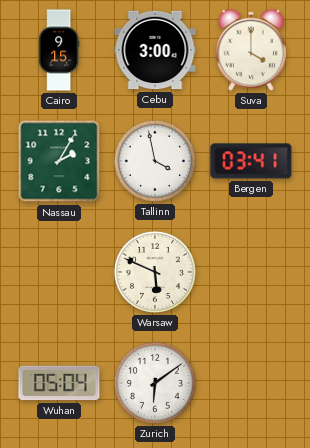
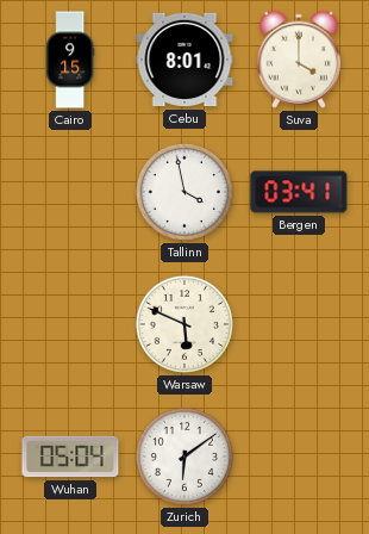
Cebu: 3:00 -> 8:01
Nassau: 2:05 -> none
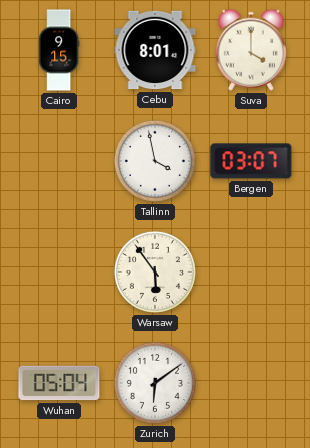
Bergen: 03:41 -> 03:07
Warsaw: 5:49 -> 5:54
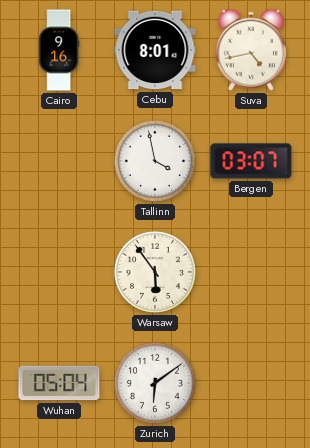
Cairo: 9:15 -> 9:16
Suva: 4:00 -> 4:43
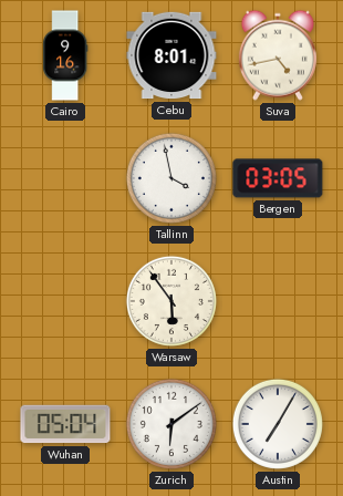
Bergen: 03:07 -> 03:05
Austin: none -> 7:05
